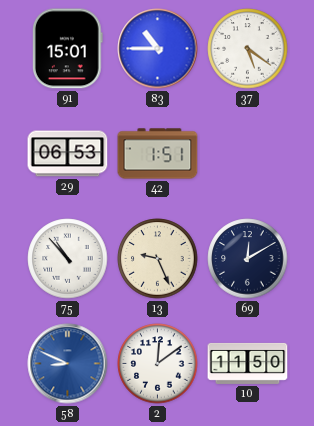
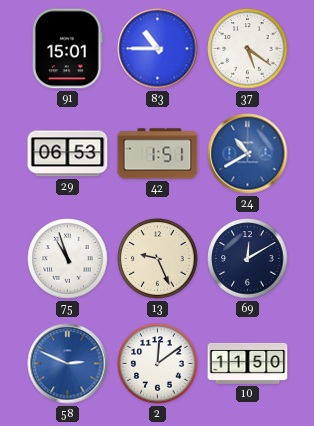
24: none -> 10:40
75: 10:53 -> 10:57
58: 8:49 -> 2:49
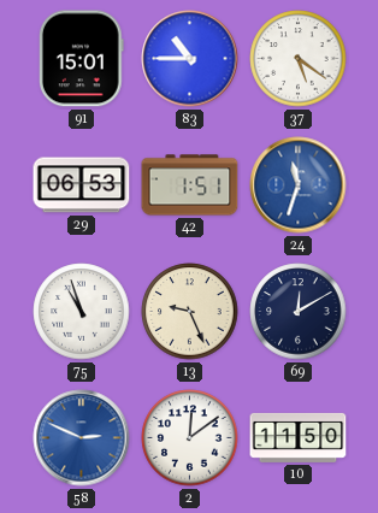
24: 10:40 -> 11:33
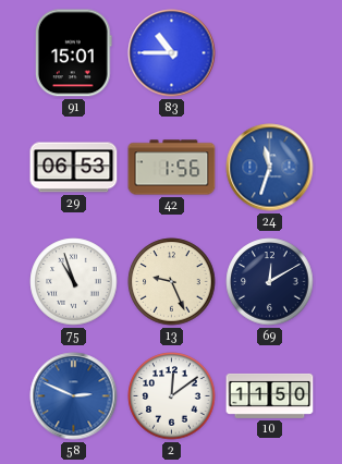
37: 5:21 -> none
42: 1:51 -> 1:56
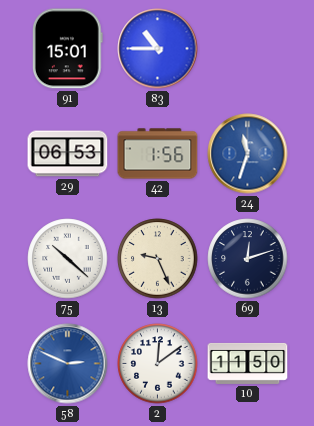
75: 10:57 -> 10:22
69: 12:10 -> 12:12
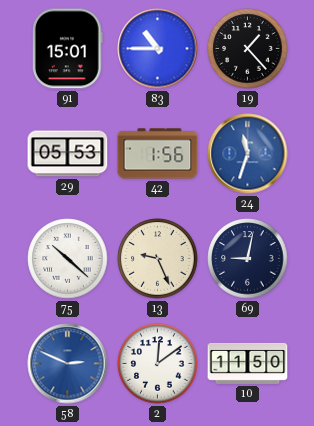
19: none -> 1:23
29: 06:53 -> 05:53
69: 12:12 -> 9:02
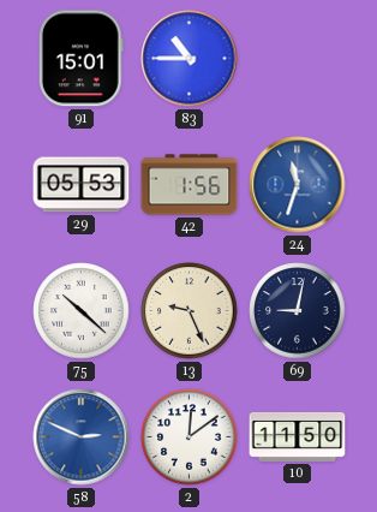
19: 1:23 -> none
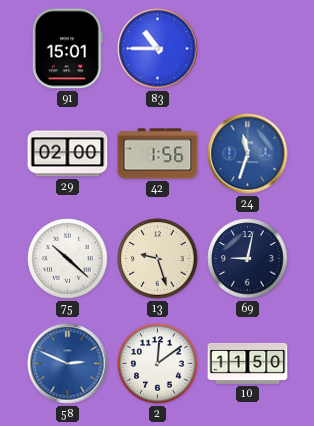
29: 05:53 -> 02:00
13: 9:26 -> 9:27
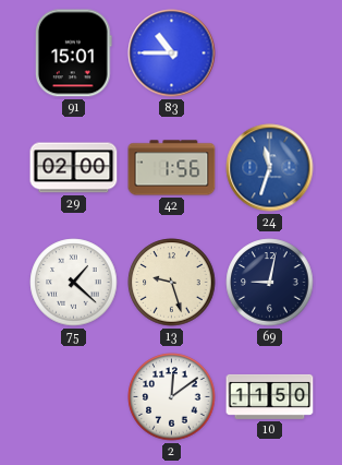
75: 10:22 -> 1:22
58: 2:49 -> none
